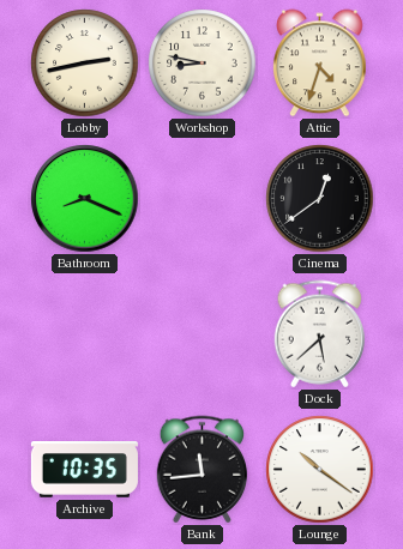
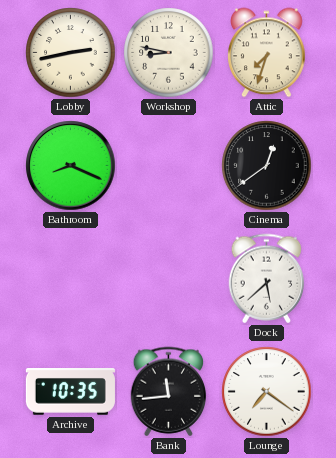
Attic: 4:33 -> 7:33
Lounge: 10:21 -> 7:21
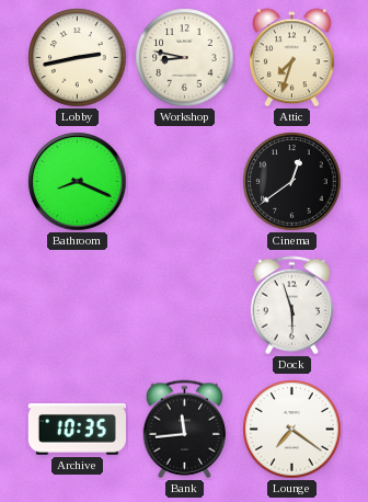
Dock: 5:38 -> 5:57
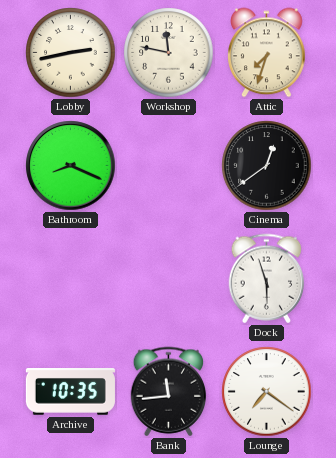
Workshop: 8:47 -> 11:47
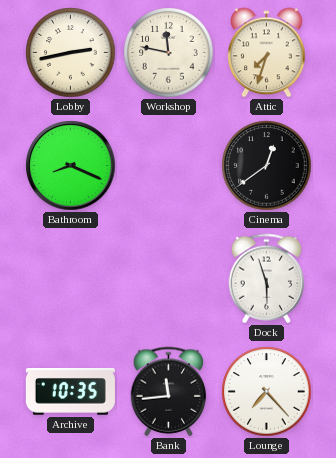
Lounge: 7:21 -> 7:23
